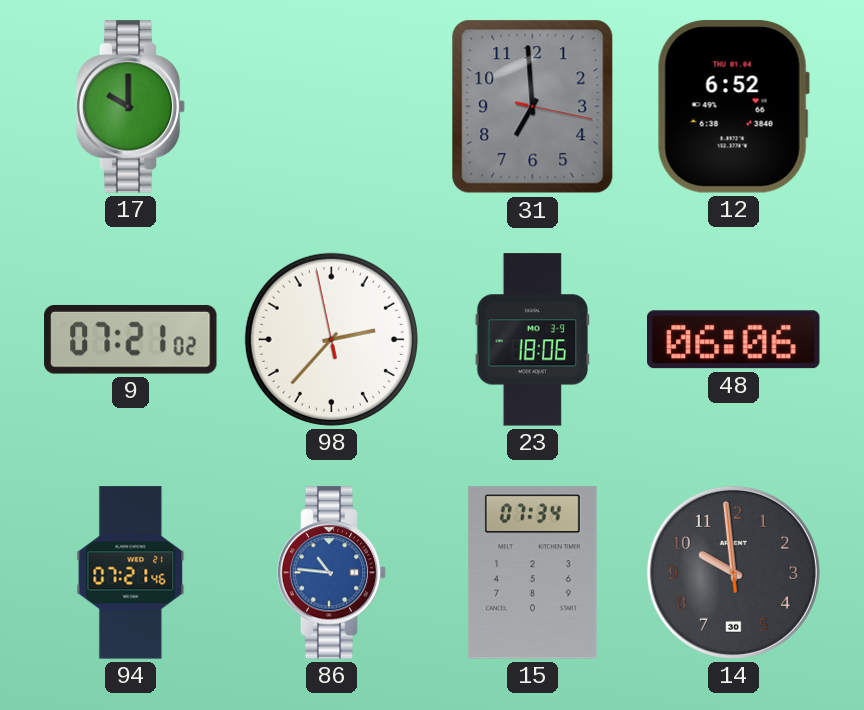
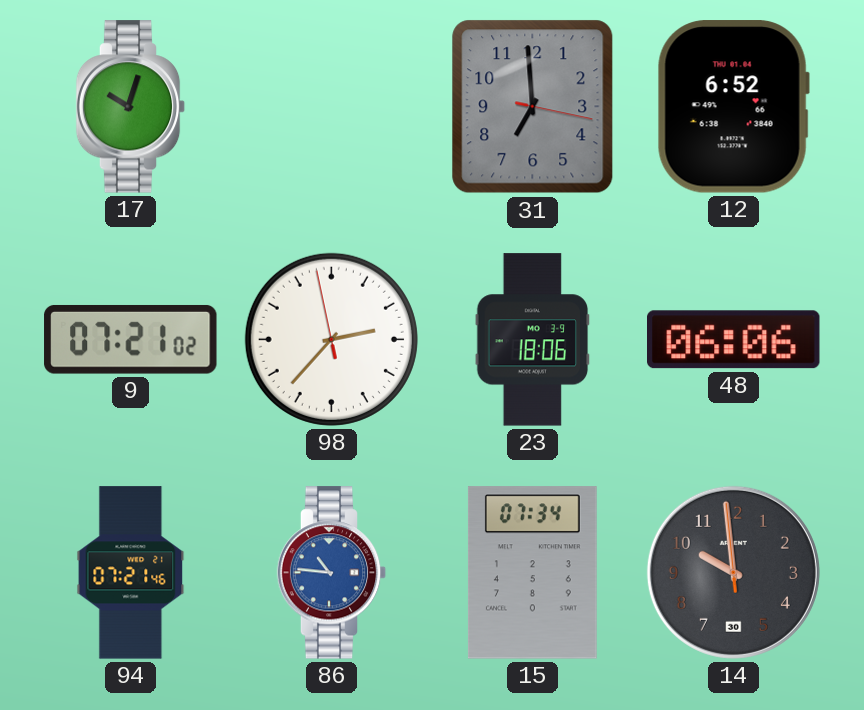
17: 10:00 -> 10:03
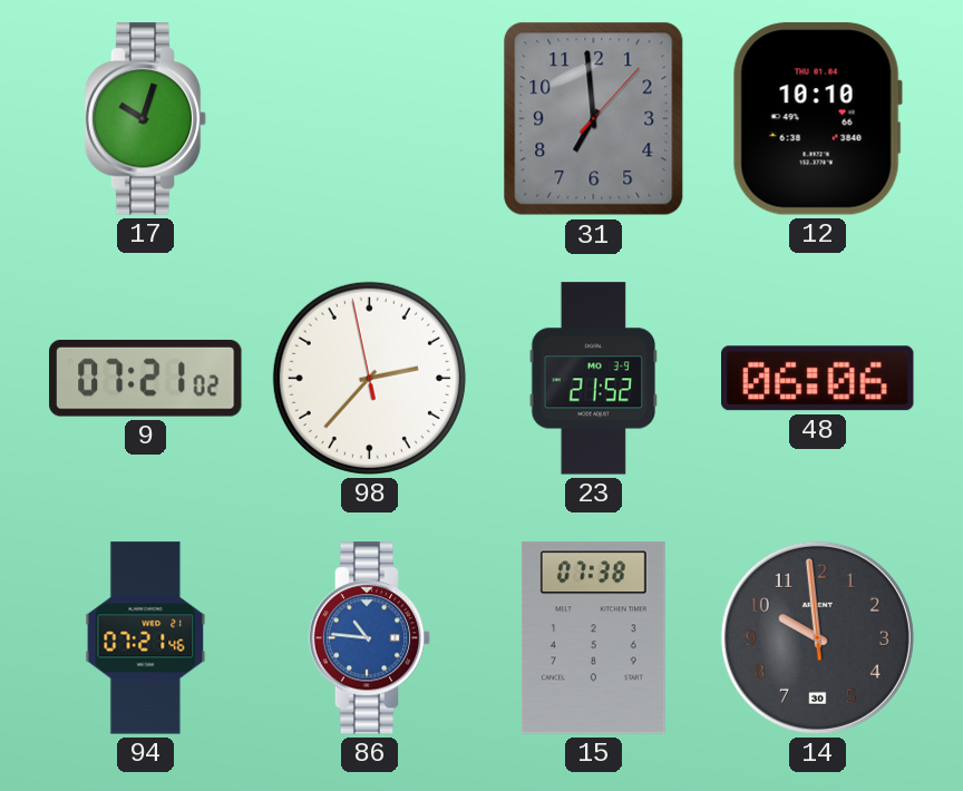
31: 6:59:17 -> 6:59:07
12: 6:52 -> 10:10
23: 18:06 -> 21:52
15: 07:34 -> 07:38
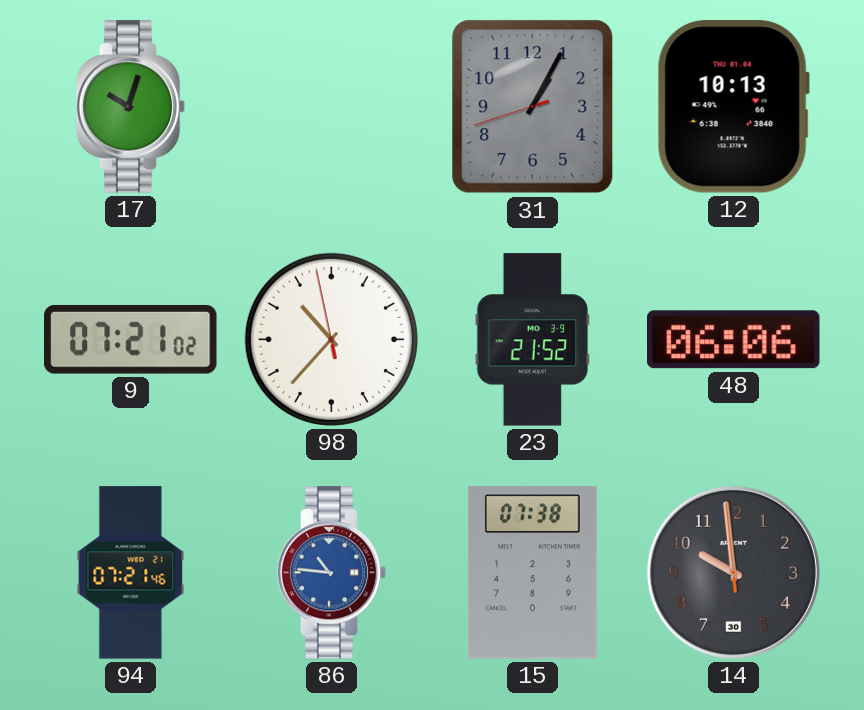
31: 6:59 -> 1:04
12: 10:10 -> 10:13
98: 2:36 -> 10:36
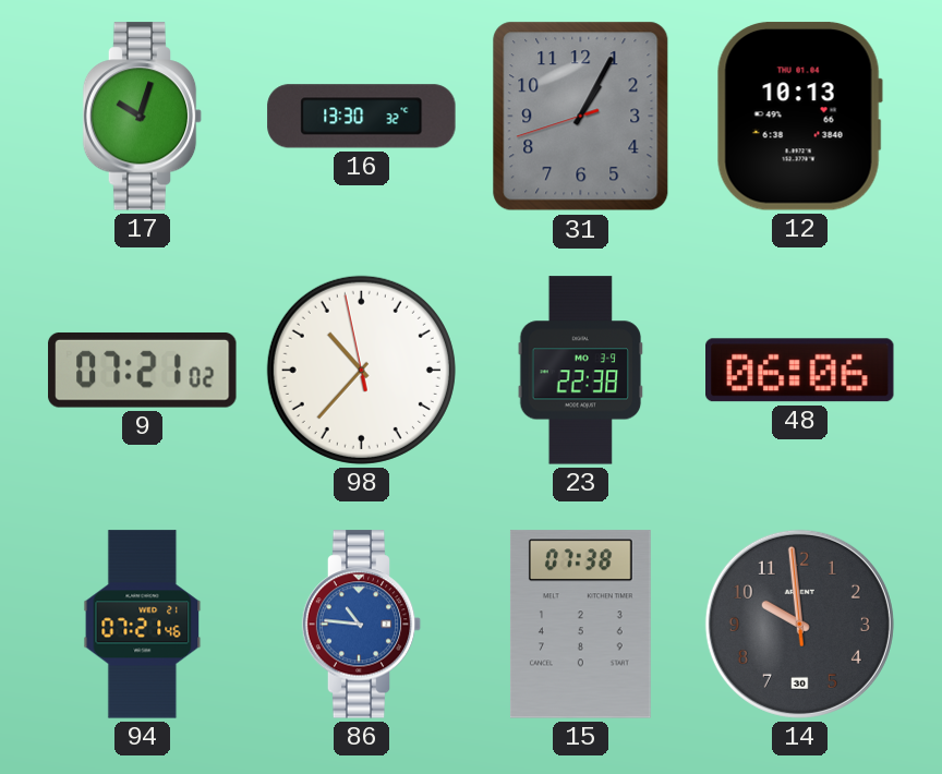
16: none -> 13:30
23: 21:52 -> 22:38
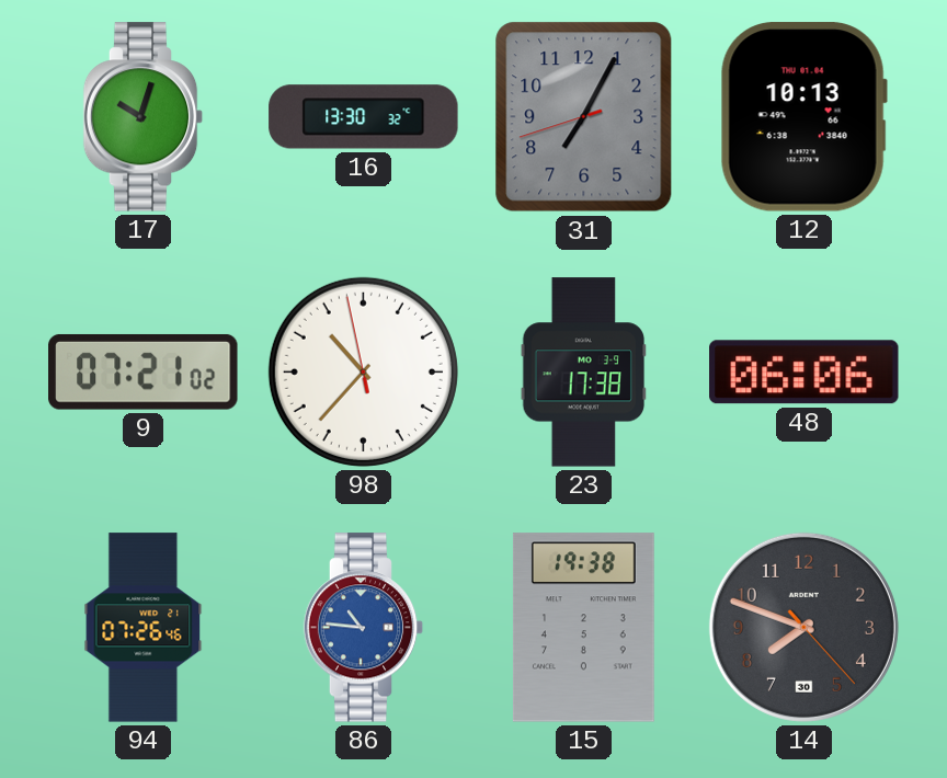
31: 1:04 -> 7:04
23: 22:38 -> 17:38
94: 07:21 -> 07:26
15: 07:38 -> 19:38
14: 9:58 -> 7:48
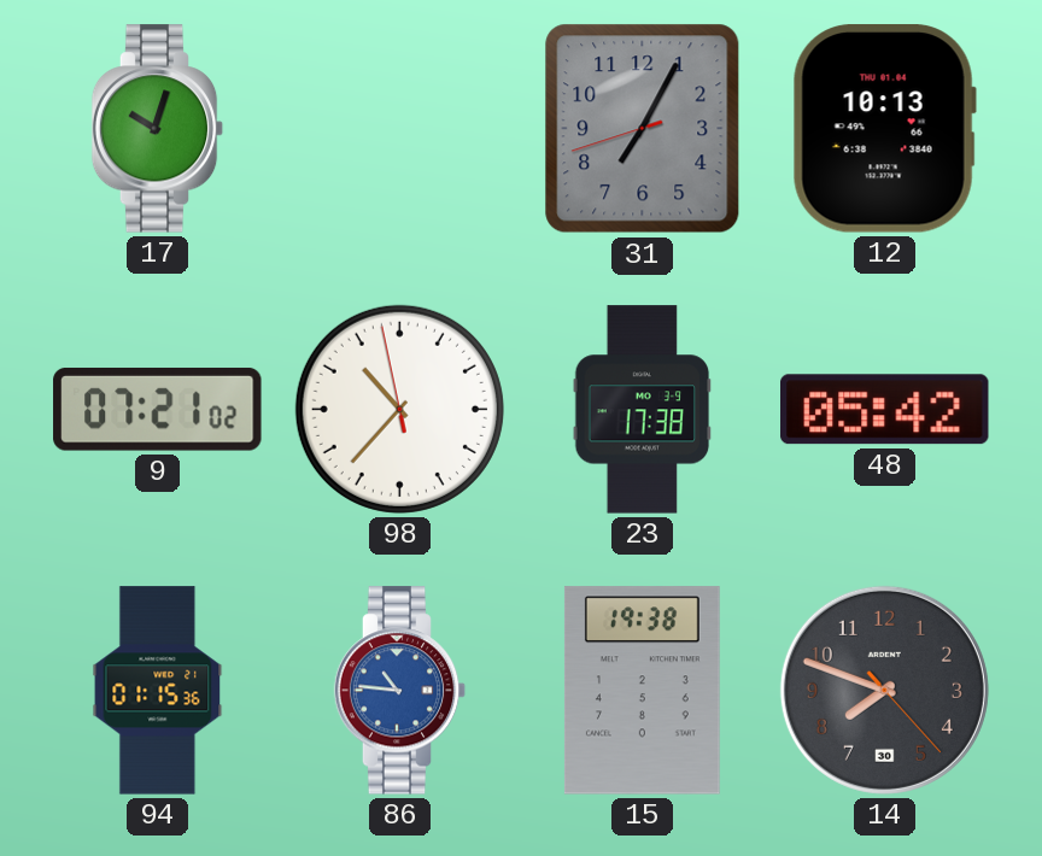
16: 13:30 -> none
48: 06:06 -> 05:42
94: 07:26 -> 01:15
